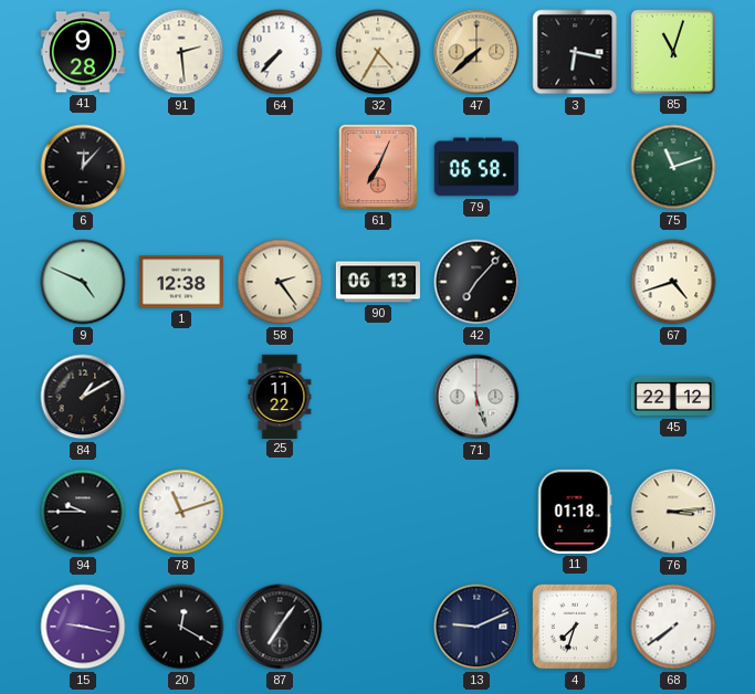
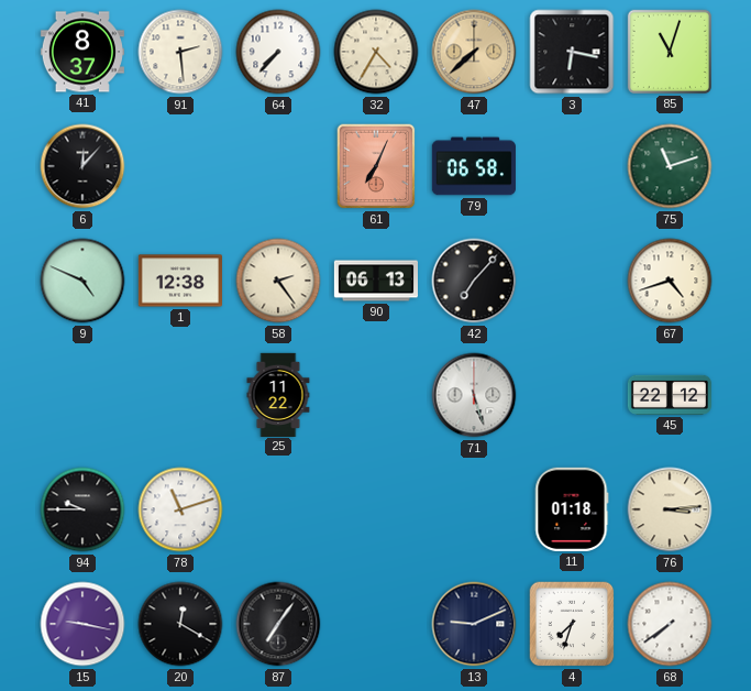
41: 9:28 -> 8:37
84: 1:10 -> none
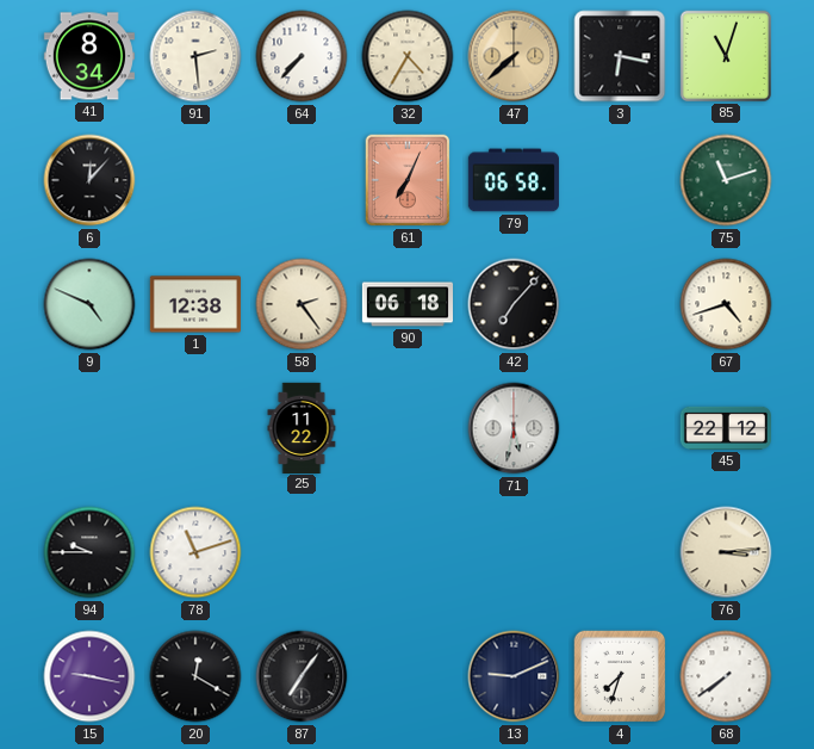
41: 8:37 -> 8:34
90: 06:13 -> 06:18
71: 5:27 -> 5:32
11: 01:18 -> none
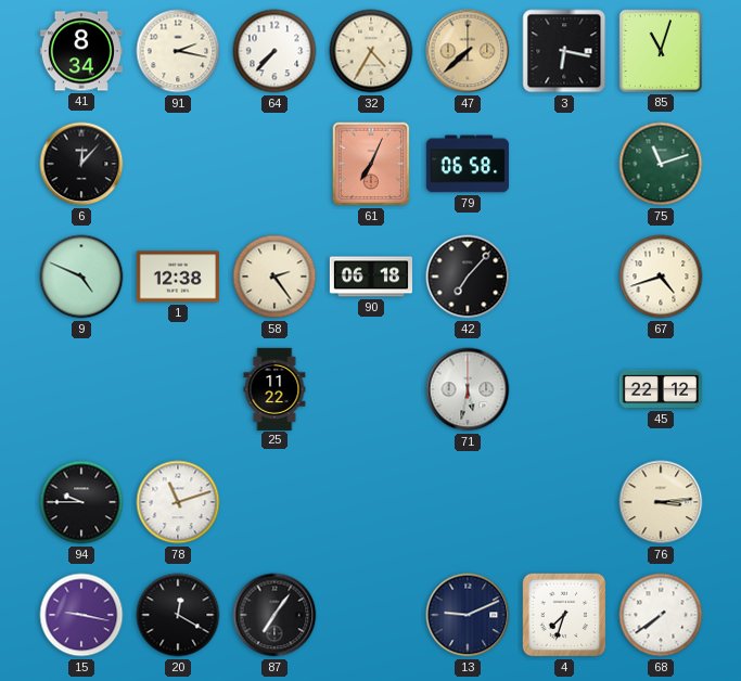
91: 2:29 -> 2:17
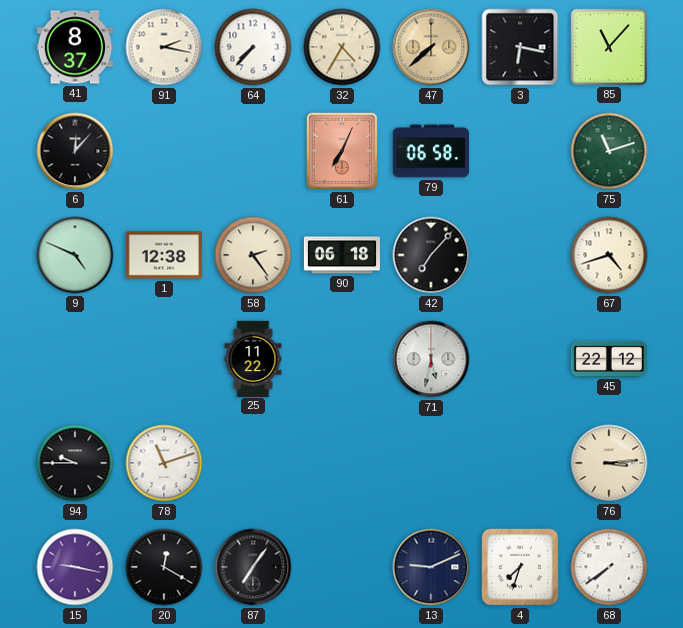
41: 8:34 -> 8:37
85: 11:03 -> 11:07
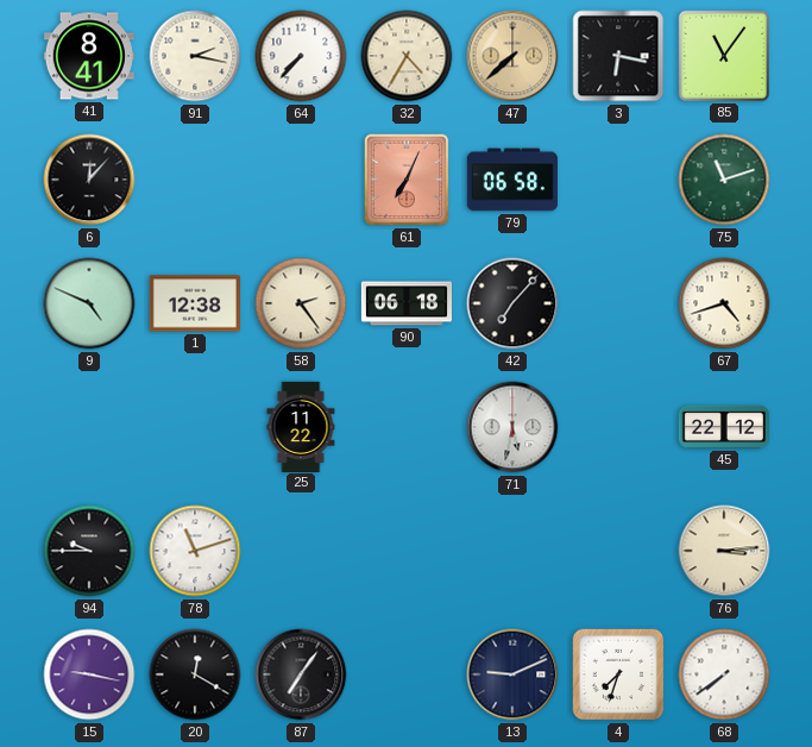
41: 8:37 -> 8:41
85: 11:07 -> 11:06
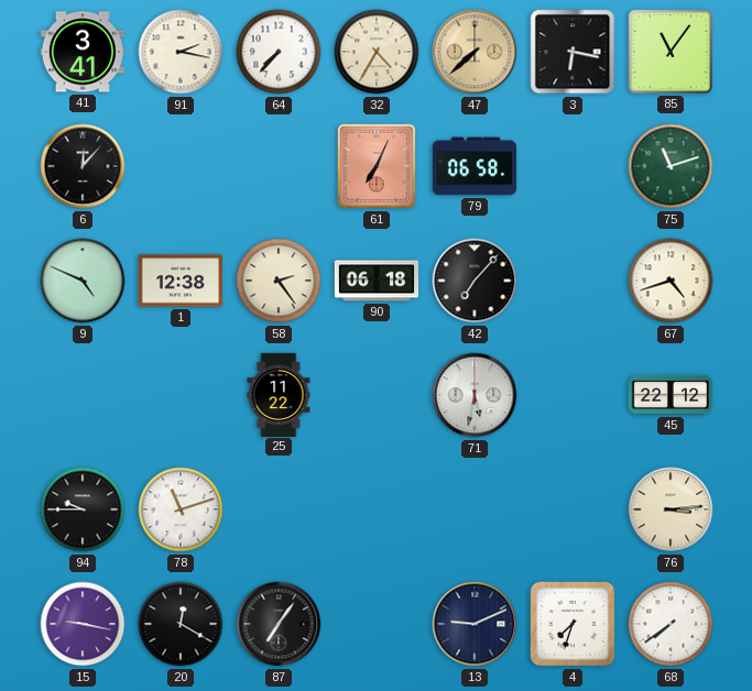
41: 8:41 -> 3:41
